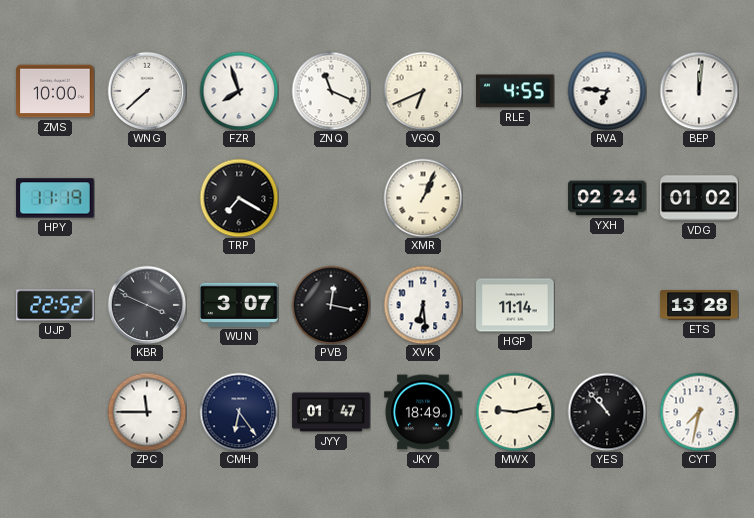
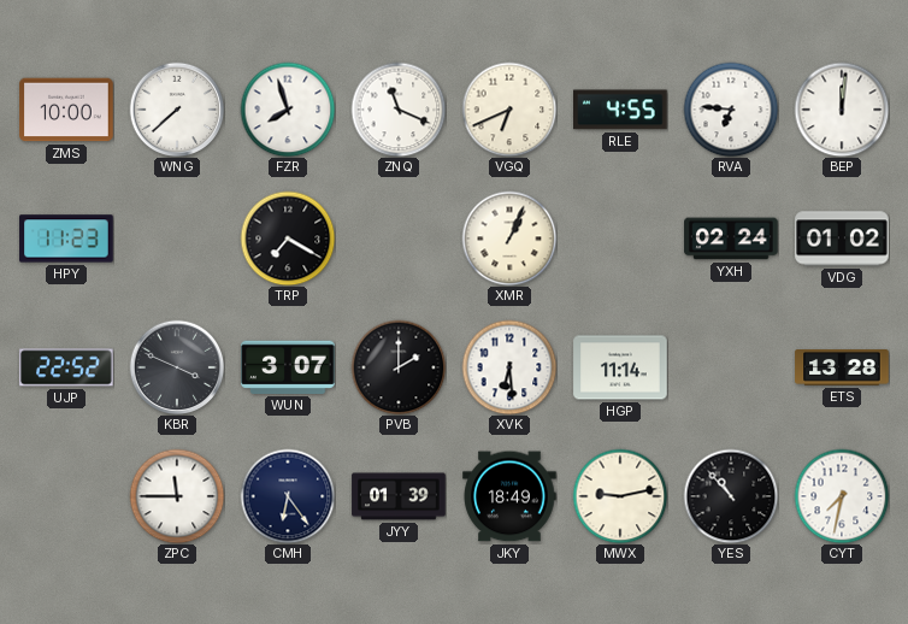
HPY: 11:19 -> 11:23
PVB: 12:17 -> 2:00
JYY: 01:47 -> 01:39
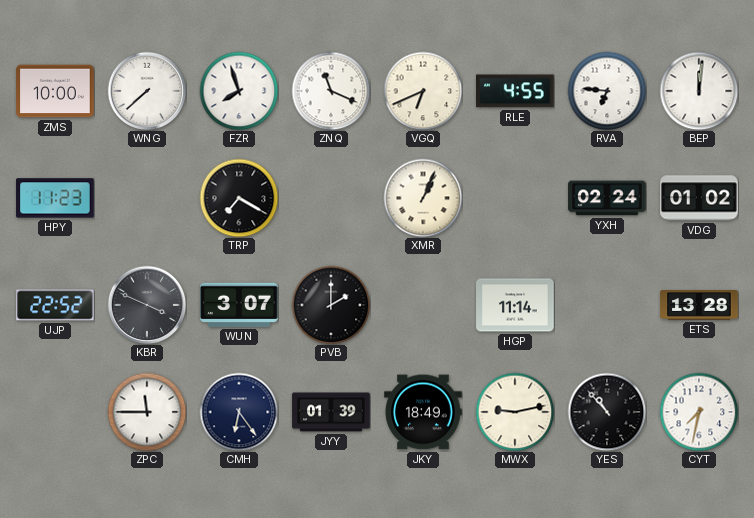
XVK: 6:29 -> none
